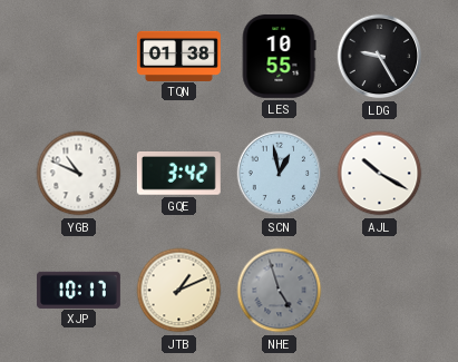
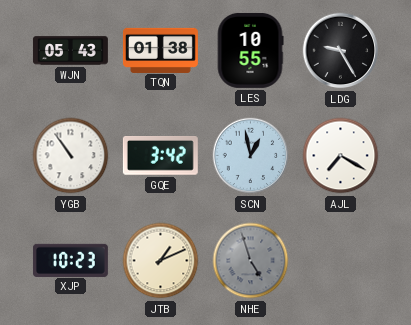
WJN: none -> 05:43
YGB: 10:49 -> 10:54
AJL: 10:20 -> 7:20
XJP: 10:17 -> 10:23
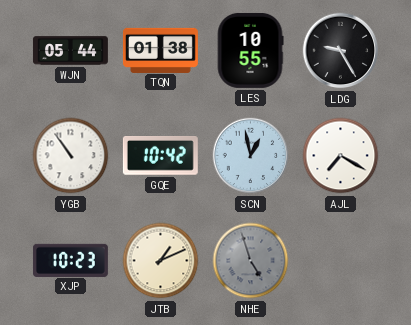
WJN: 05:43 -> 05:44
GQE: 3:42 -> 10:42
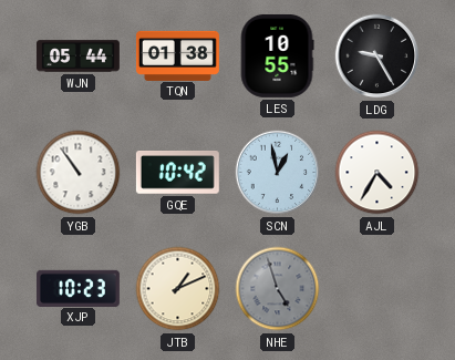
AJL: 7:20 -> 4:35
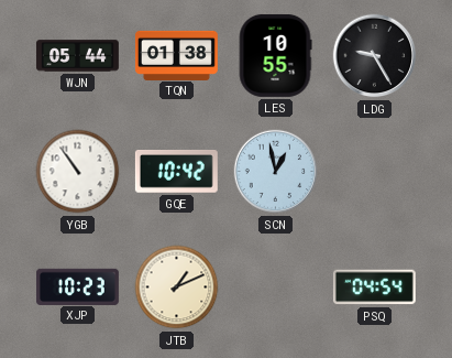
AJL: 4:35 -> none
NHE: 4:57 -> none
PSQ: none -> 04:54
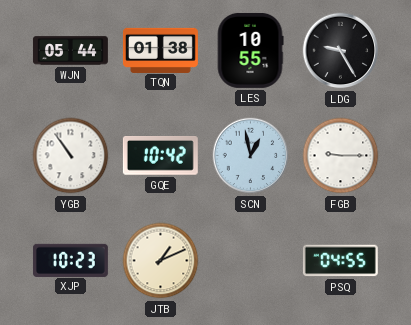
FGB: none -> 9:15
PSQ: 04:54 -> 04:55
